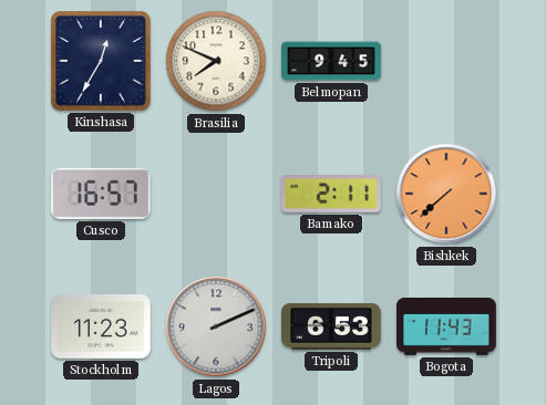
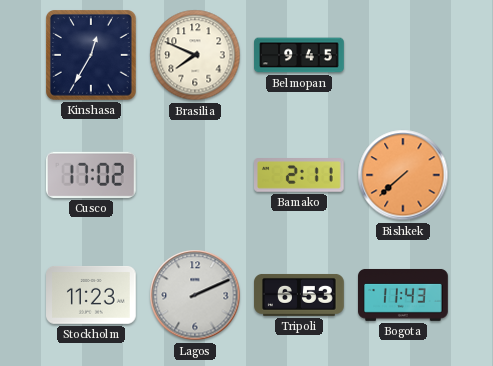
Cusco: 16:57 -> 17:02
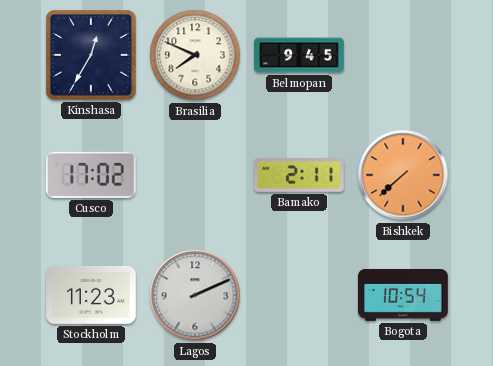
Tripoli: 6:53 -> none
Bogota: 11:43 -> 10:54
